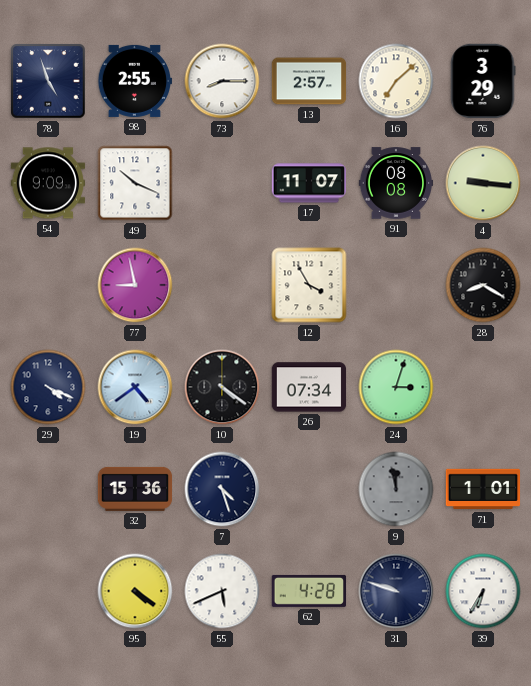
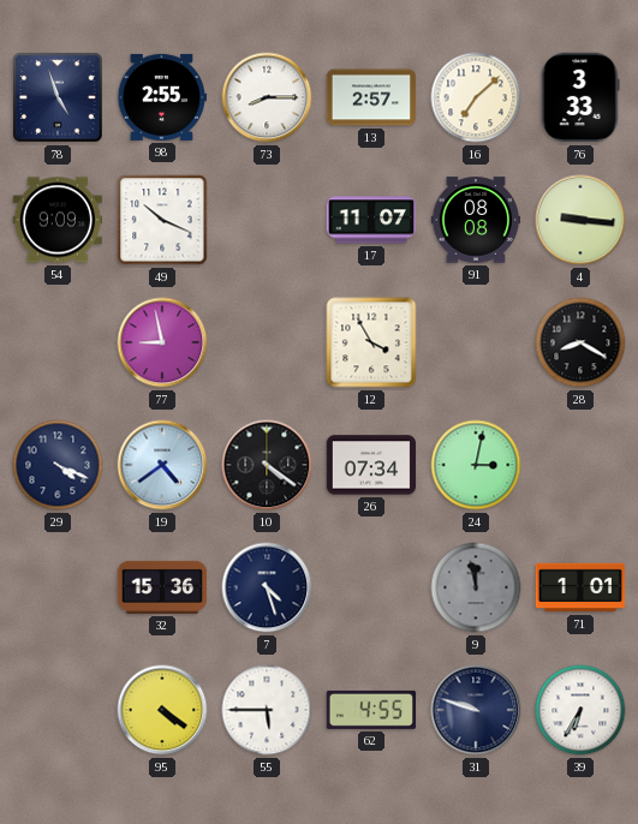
76: 3:29 -> 3:33
24: 3:03 -> 3:02
55: 5:41 -> 5:45
62: 4:28 -> 4:55
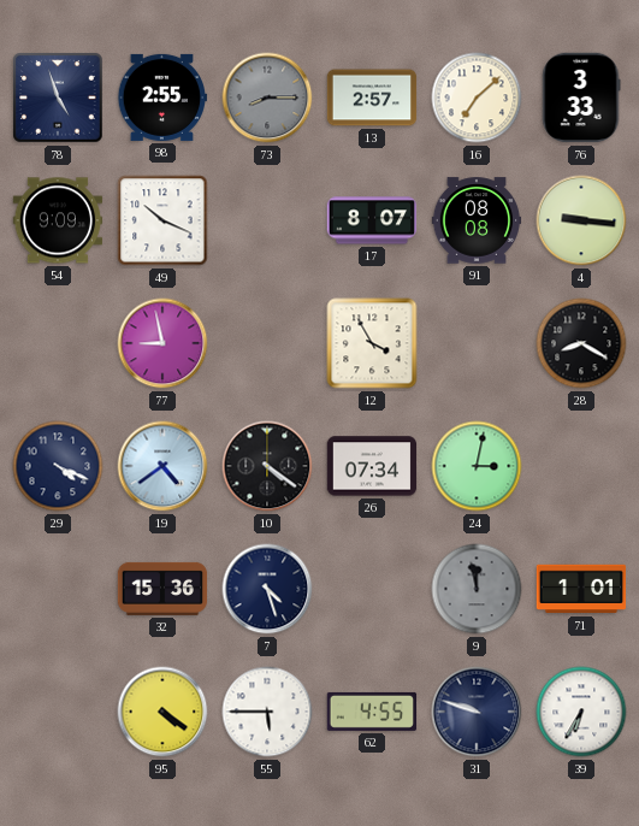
73 dial: white -> grey
17: 11:07 -> 8:07
